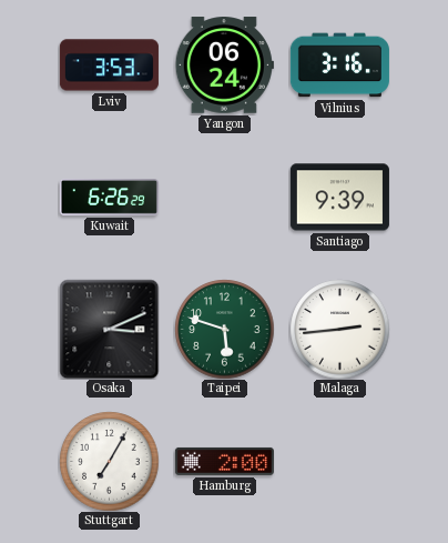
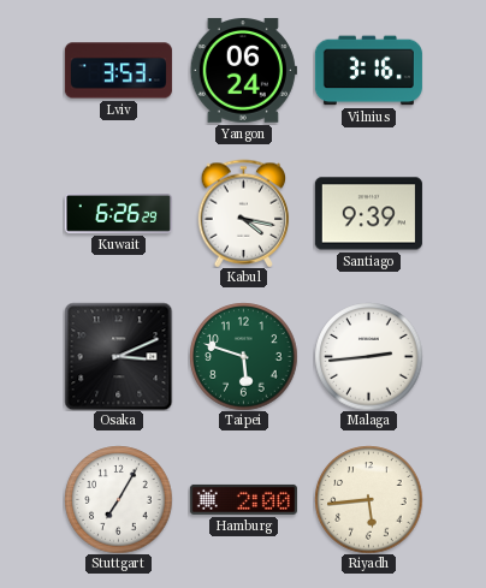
Kabul: none -> 4:17
Riyadh: none -> 5:44
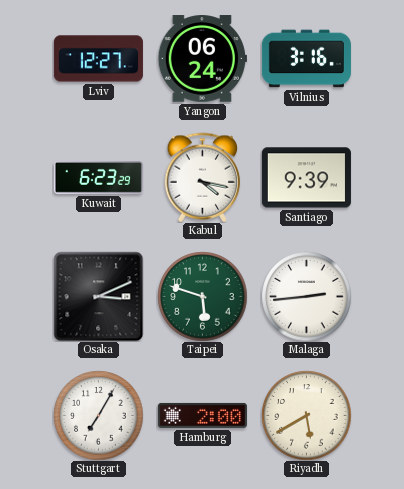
Lviv: 3:53 -> 12:27
Kuwait: 6:26 -> 6:23
Riyadh: 5:44 -> 5:40
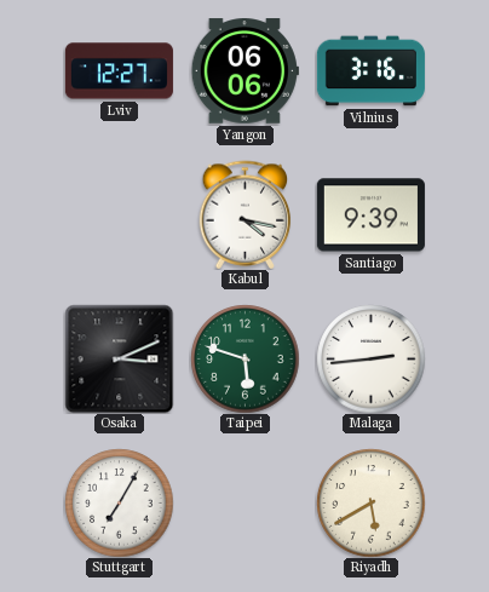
Yangon: 06:24 -> 06:06
Kuwait: 6:23 -> none
Hamburg: 2:00 -> none
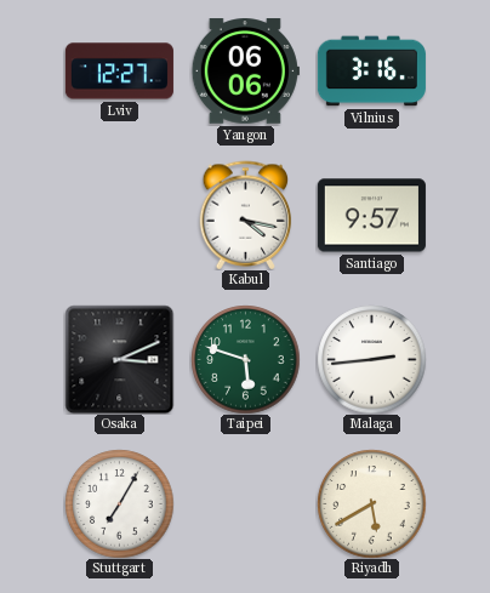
Santiago: 9:39 -> 9:57
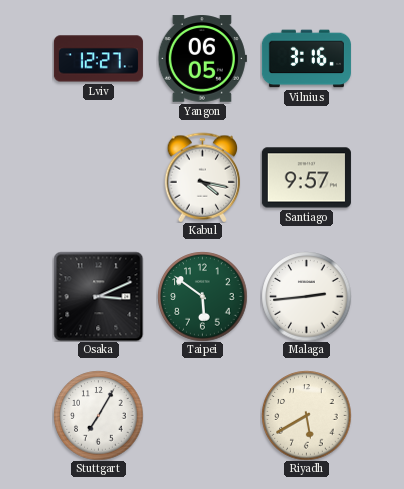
Yangon: 06:06 -> 06:05
Taipei: 5:48 -> 5:51
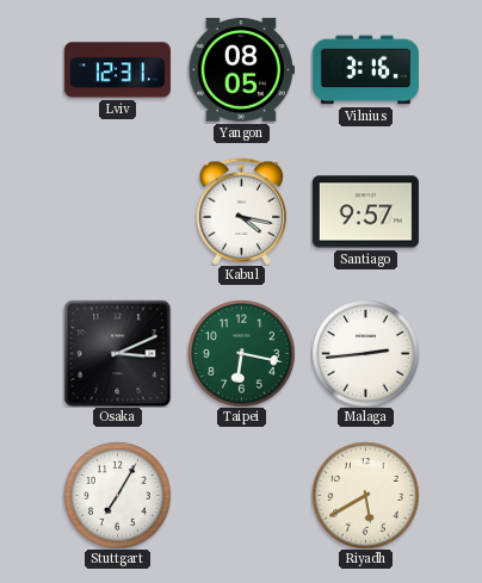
Lviv: 12:27 -> 12:31
Yangon: 06:05 -> 08:05
Taipei: 5:51 -> 6:17
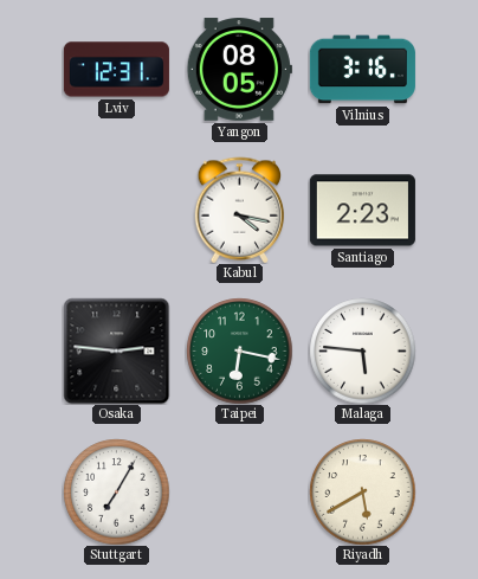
Santiago: 9:57 -> 2:23
Osaka: 3:11 -> 2:46
Malaga: 2:44 -> 5:46
